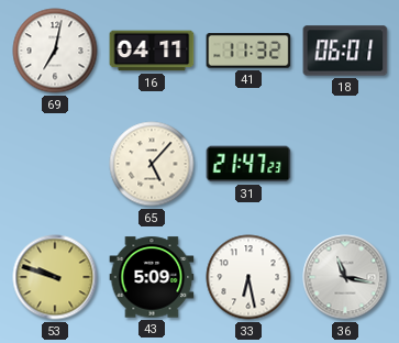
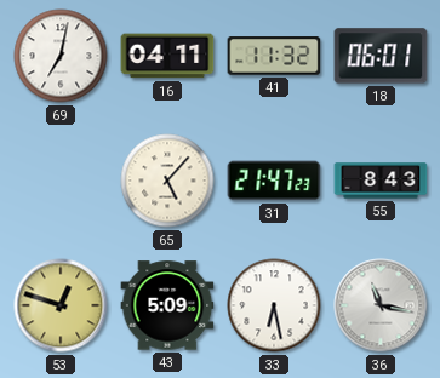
55: none -> 8:43
53: 9:48 -> 12:48
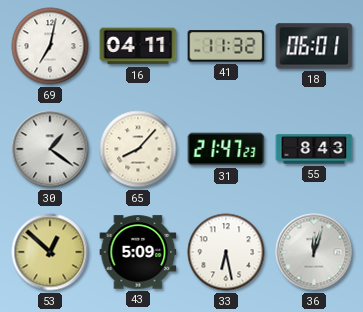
30: none -> 1:21
65: 5:07 -> 8:07
53: 12:48 -> 12:52
36: 11:17 -> 12:03
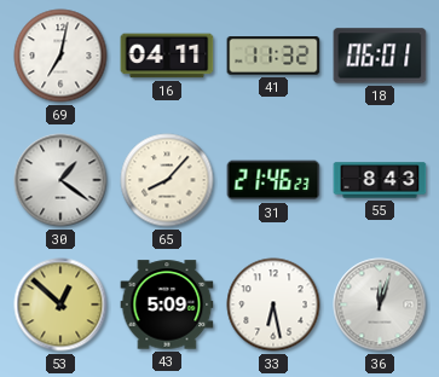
31: 21:47 -> 21:46
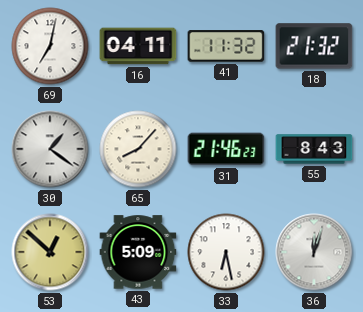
18: 06:01 -> 21:32
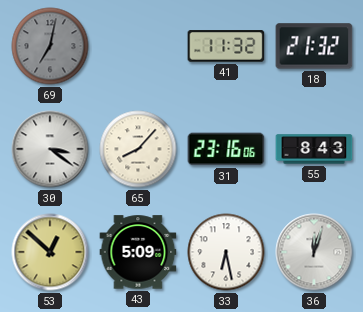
69 dial: white -> grey
16: 04:11 -> none
30: 1:21 -> 3:21
31: 21:46 -> 23:16
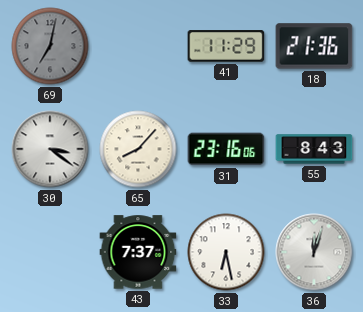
41: 11:32 -> 11:29
18: 21:32 -> 21:36
53: 12:52 -> none
43: 5:09 -> 7:37
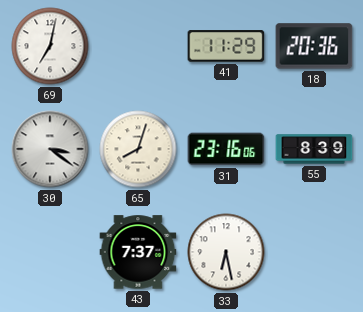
69 dial: grey -> white
18: 21:36 -> 20:36
65: 8:07 -> 8:03
55: 8:43 -> 8:39
36: 12:03 -> none
